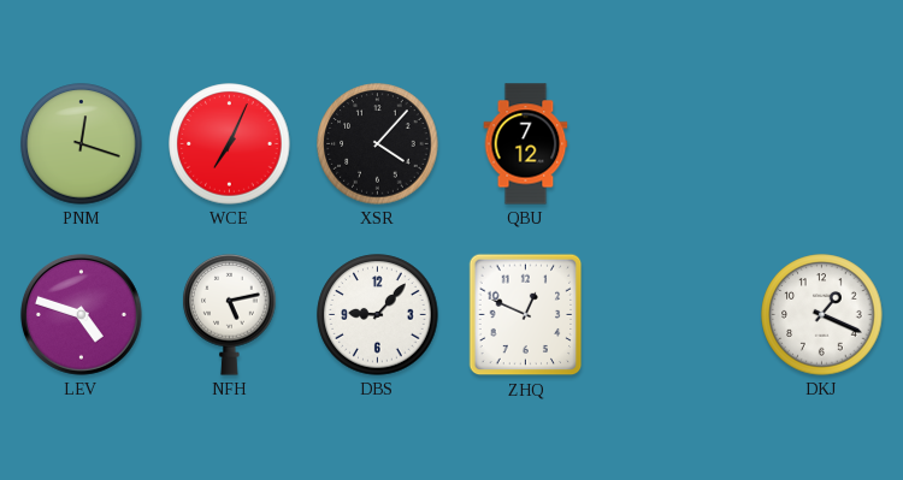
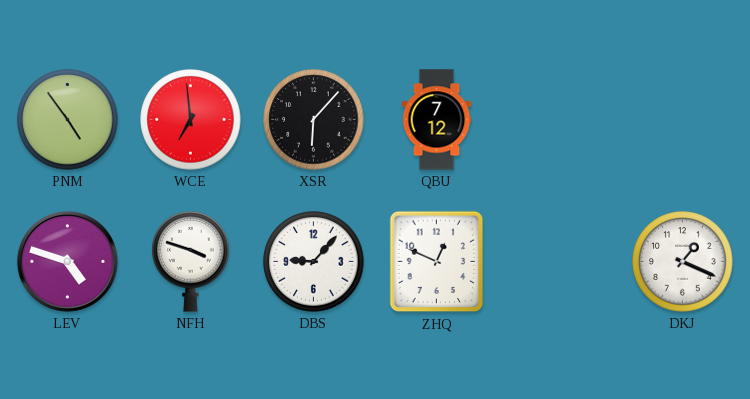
PNM: 12:18 -> 4:54
WCE: 7:04 -> 6:59
XSR: 4:07 -> 6:07
NFH: 5:13 -> 3:48
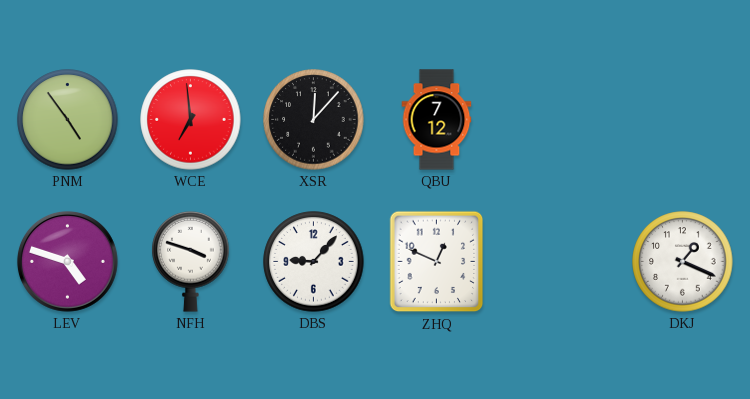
XSR: 6:07 -> 12:07
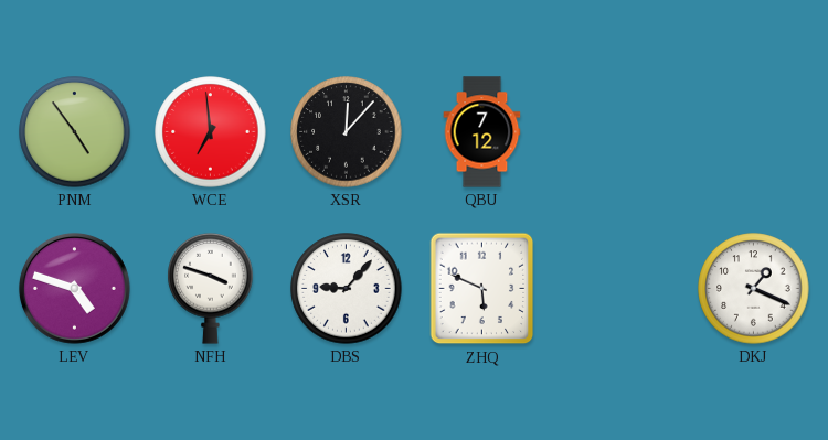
ZHQ: 12:49 -> 5:49
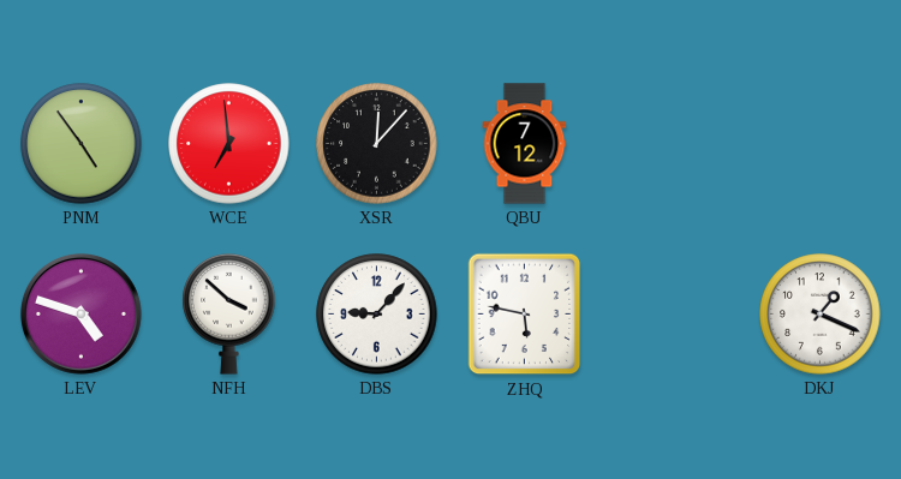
NFH: 3:48 -> 3:52
ZHQ: 5:49 -> 5:47
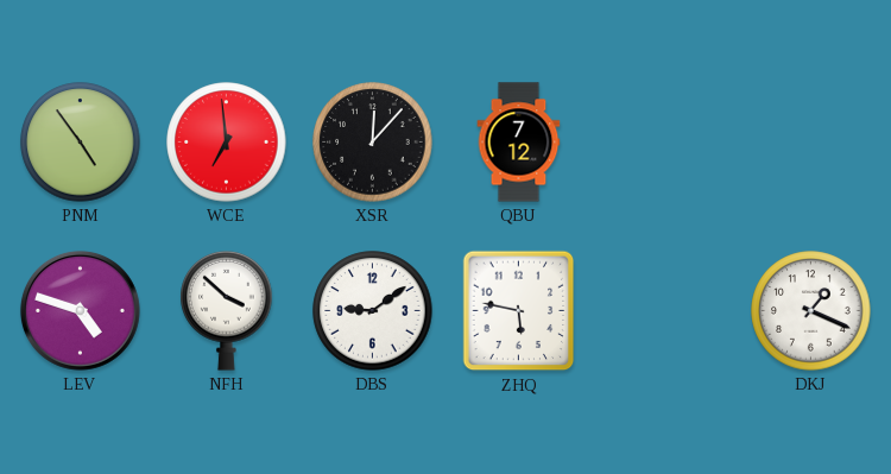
DBS: 9:07 -> 9:09
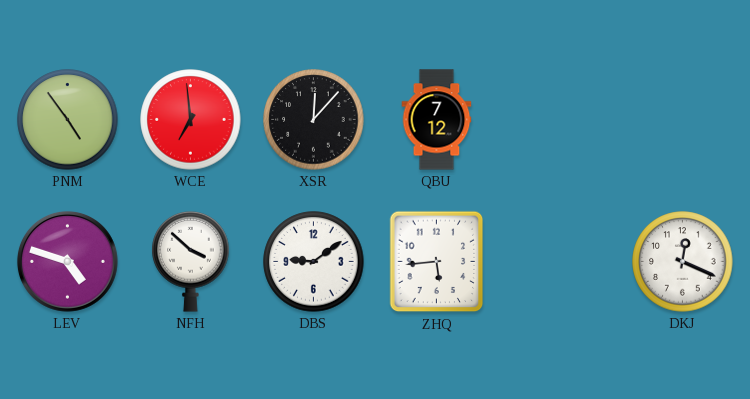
ZHQ: 5:47 -> 5:44
DKJ: 1:19 -> 12:19
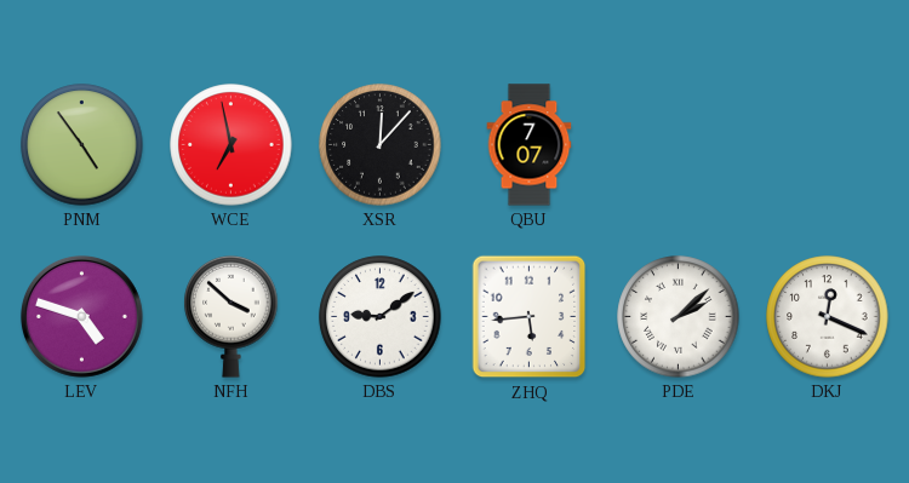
WCE: 6:59 -> 6:58
QBU: 7:12 -> 7:07
PDE: none -> 2:08
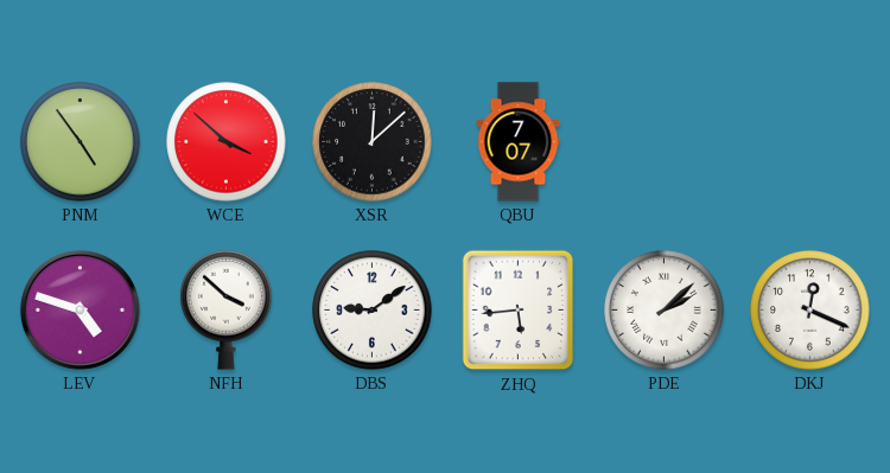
WCE: 6:58 -> 3:52
XSR: 12:07 -> 12:08
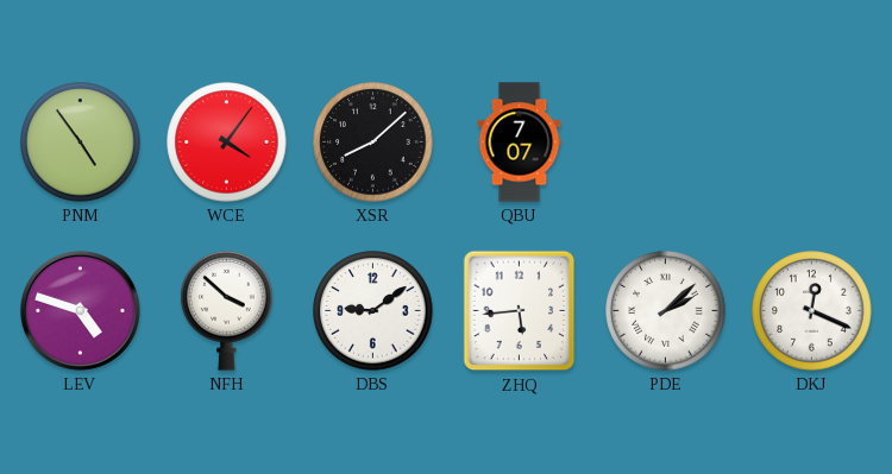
WCE: 3:52 -> 4:06
XSR: 12:08 -> 8:08
